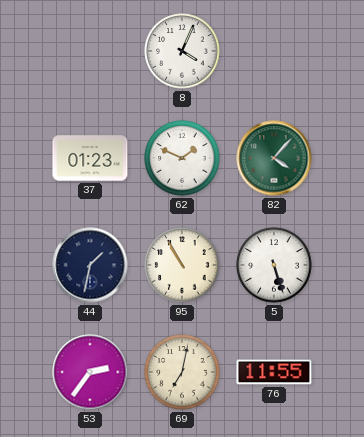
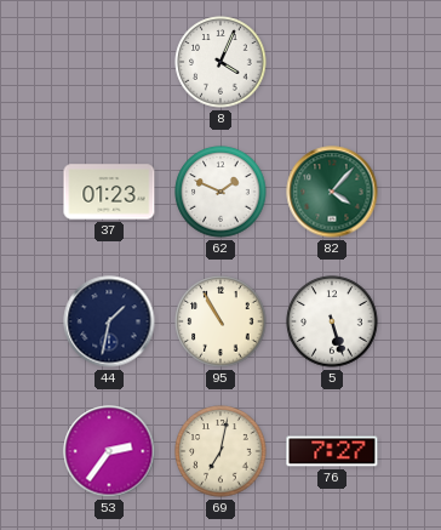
76: 11:55 -> 7:27
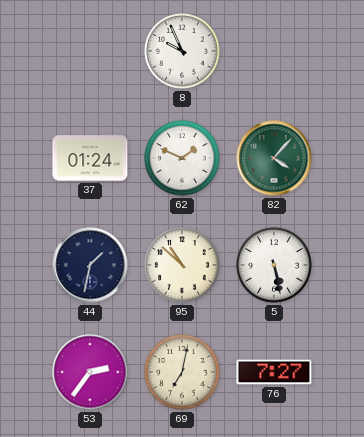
8: 4:04 -> 9:56
37: 01:23 -> 01:24
95: 10:55 -> 10:52
5: 5:27 -> 5:28
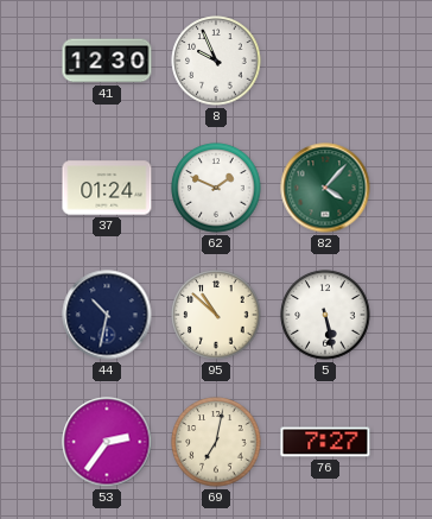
41: none -> 12:30
44: 1:32 -> 10:32
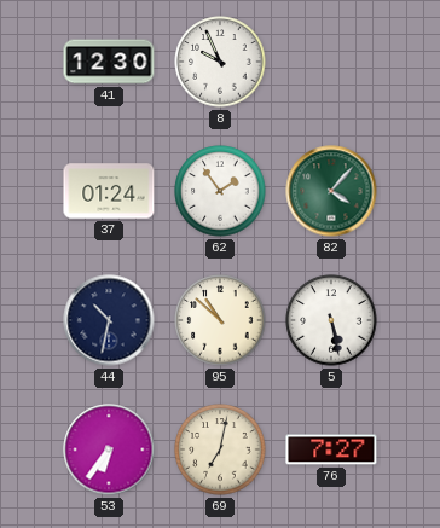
62: 1:49 -> 1:54
53: 2:36 -> 6:36
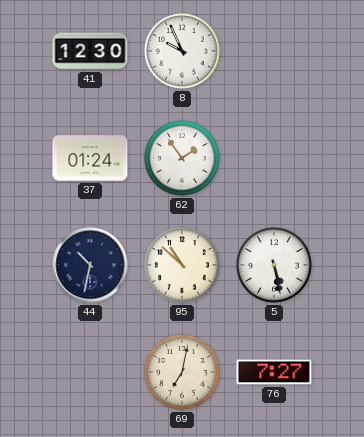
82: 4:07 -> none
53: 6:36 -> none
